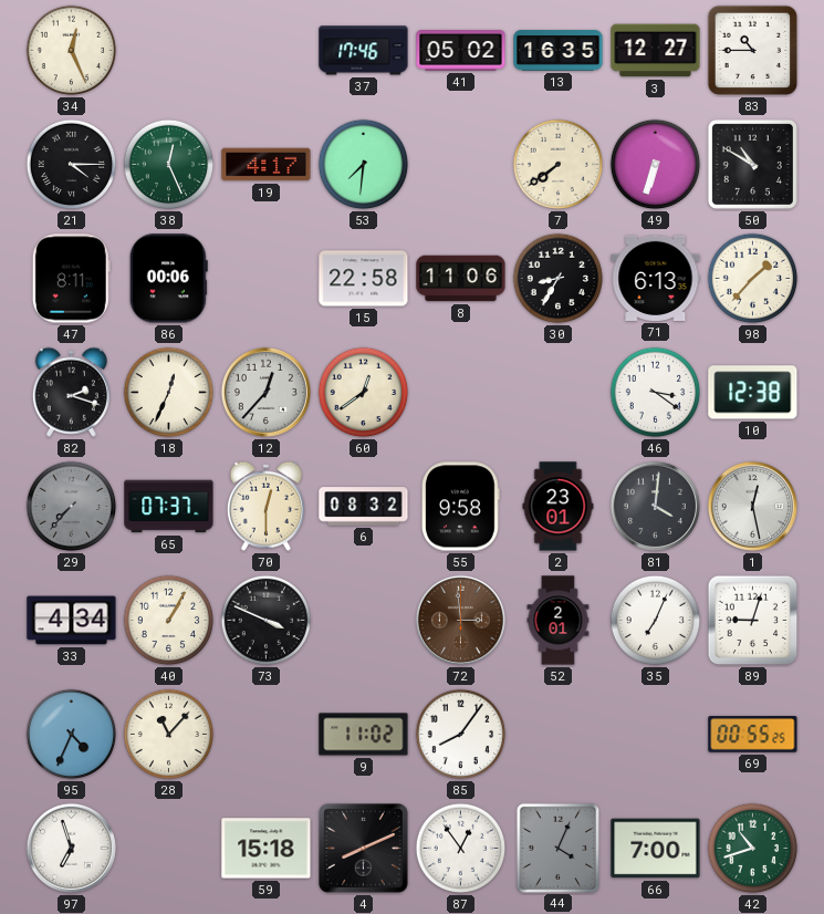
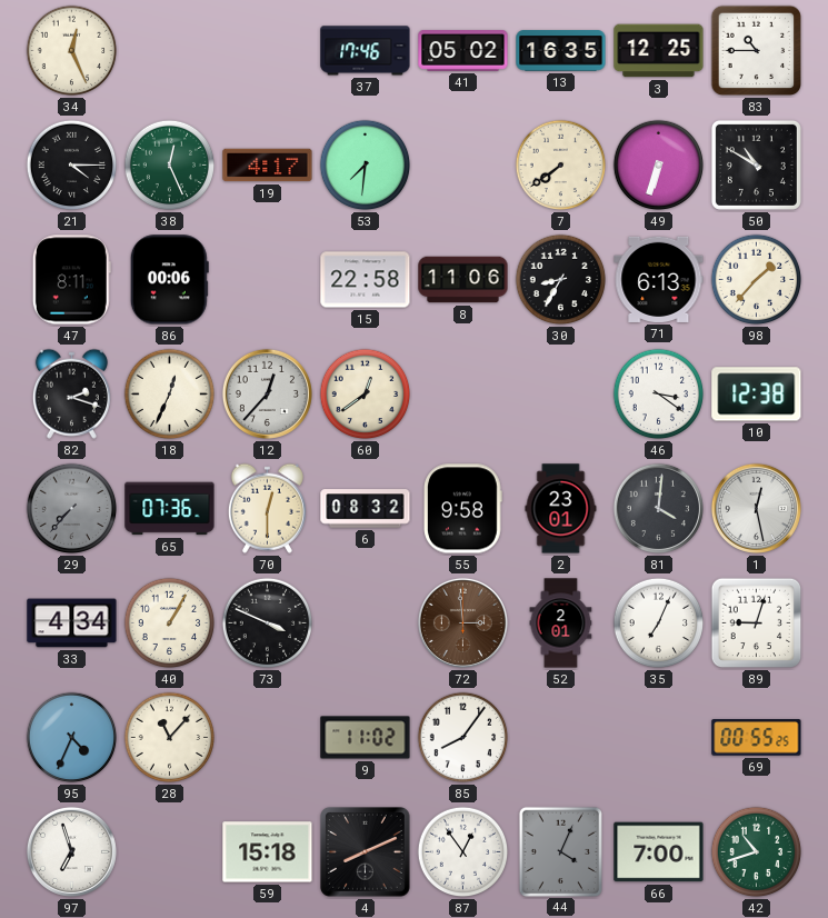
3: 12:27 -> 12:25
65: 07:37 -> 07:36
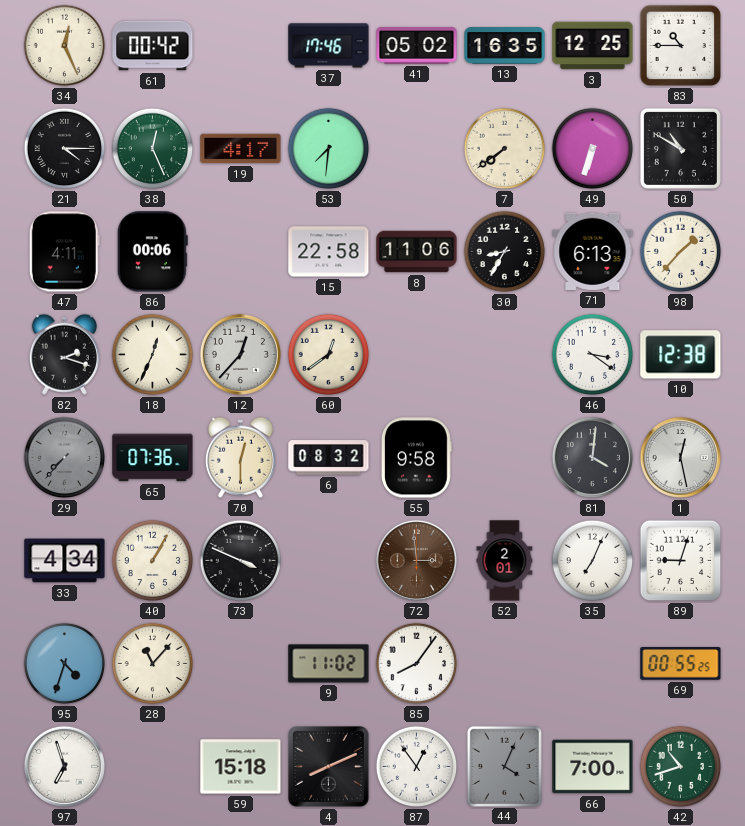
61: none -> 00:42
47: 8:11 -> 4:11
2: 23:01 -> none
95: 4:34 -> 4:33
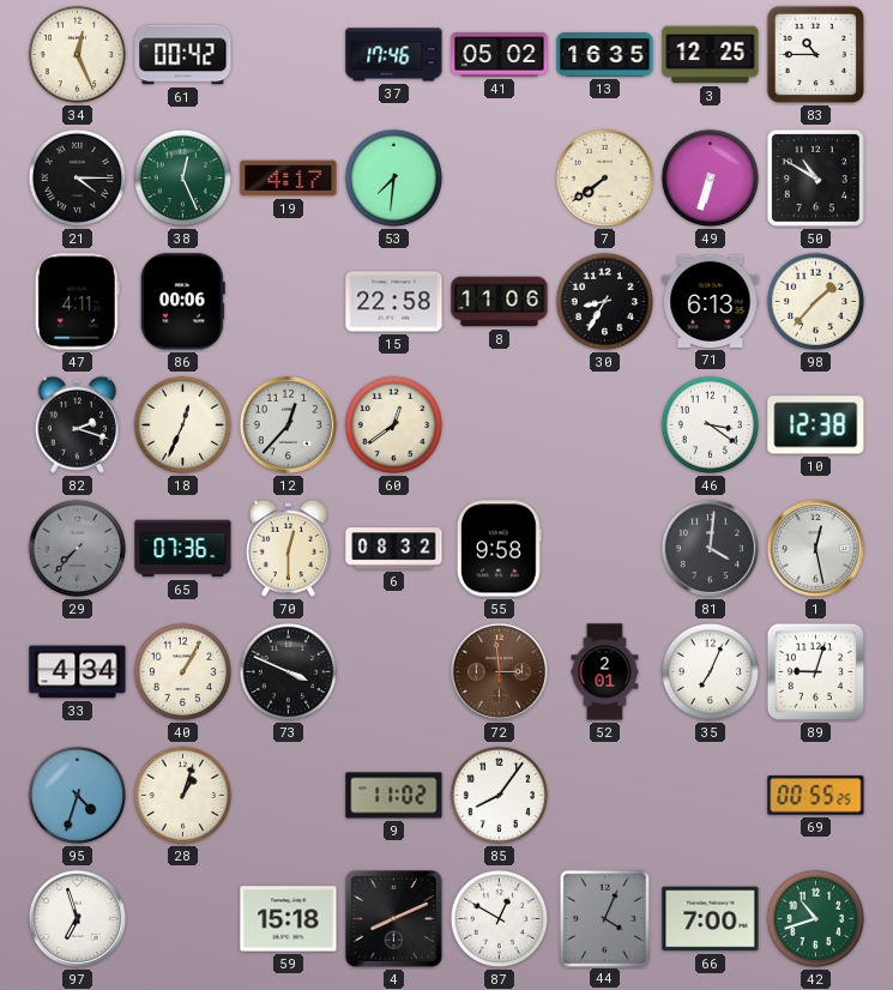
28: 11:07 -> 1:03
87: 12:54 -> 12:50
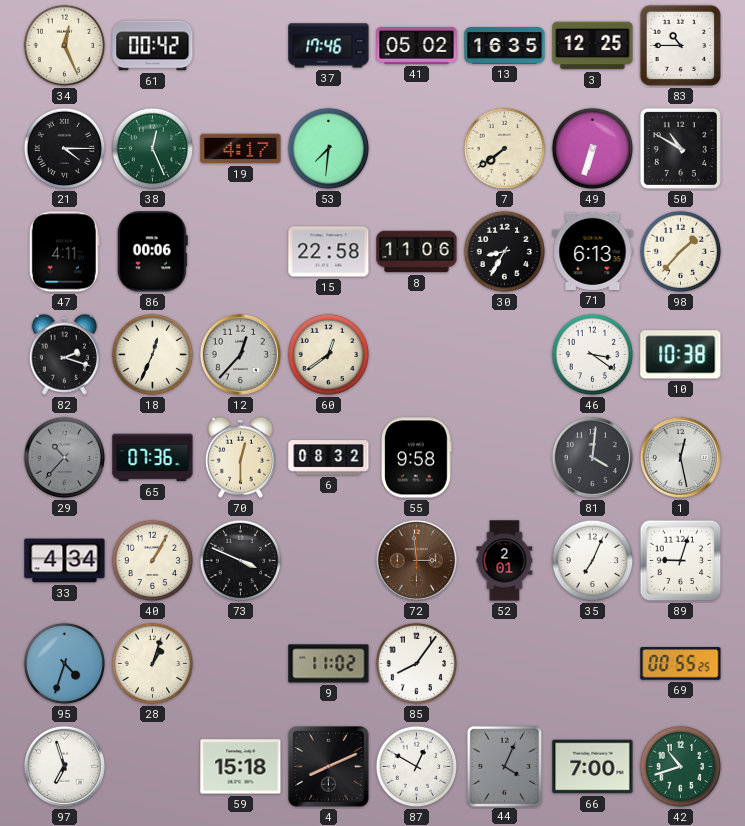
10: 12:38 -> 10:38
29: 7:37 -> 10:37
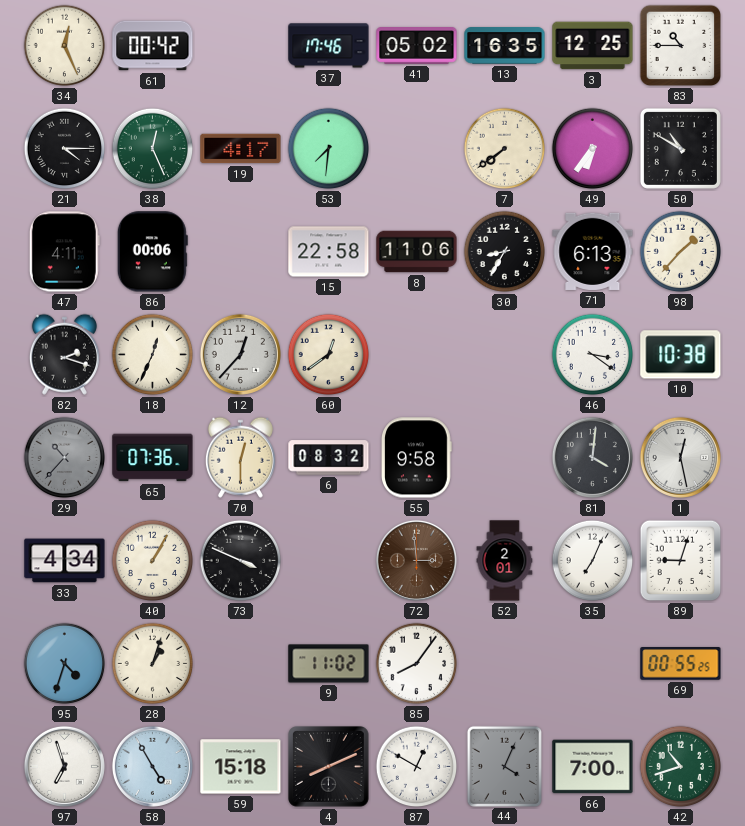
49: 6:33 -> 6:36
58: none -> 4:55
